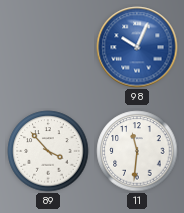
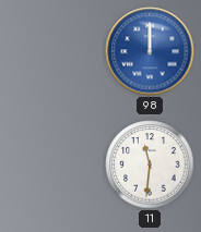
98: 10:04 -> 12:00
89: 3:53 -> none
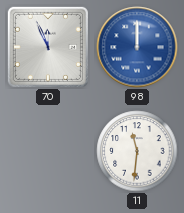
70: none -> 11:56
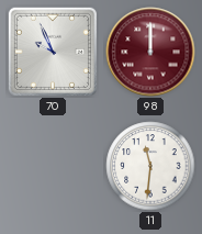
70: 11:56 -> 9:56
98 dial: blue -> burgundy
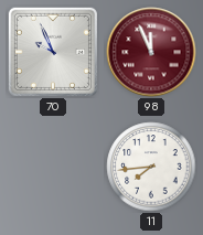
98: 12:00 -> 11:56
11: 11:31 -> 7:44
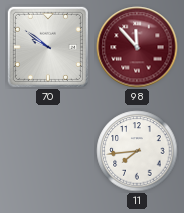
70: 9:56 -> 9:51
98: 11:56 -> 11:53
